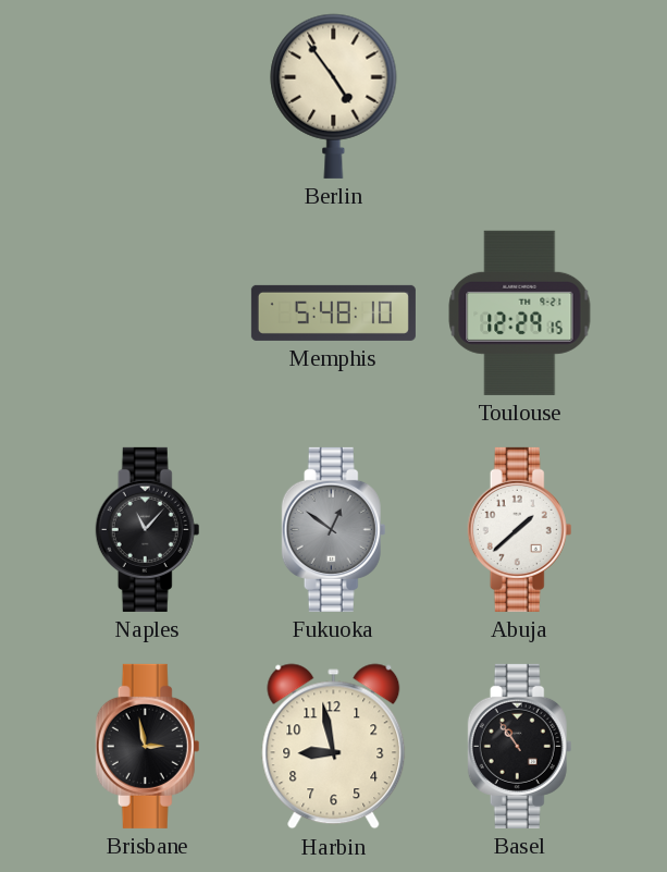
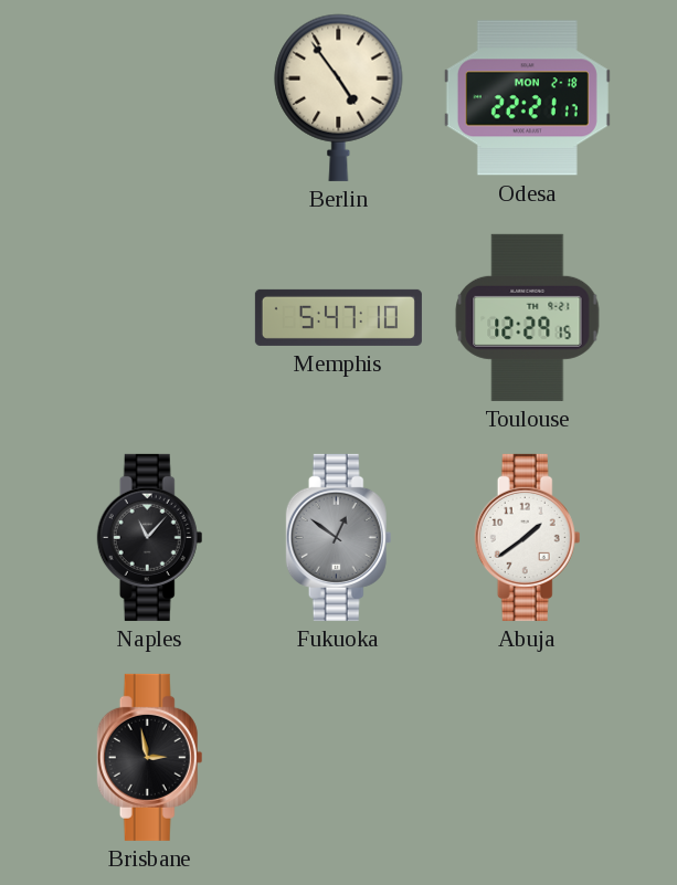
Odesa: none -> 22:21
Memphis: 5:48 -> 5:47
Abuja: 1:38 -> 1:39
Harbin: 8:58 -> none
Basel: 10:54 -> none
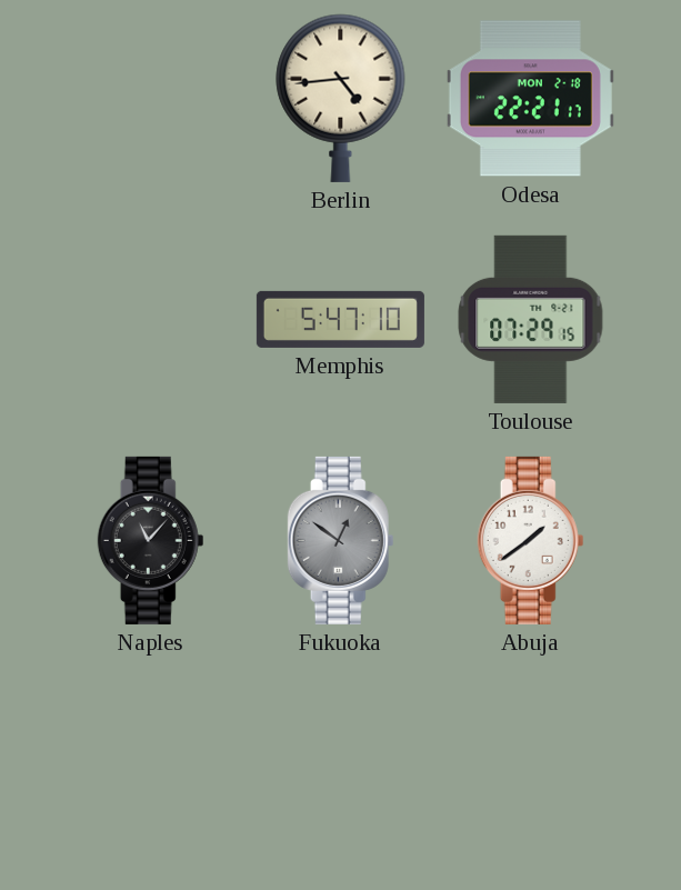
Berlin: 4:54 -> 4:44
Toulouse: 12:29 -> 07:29
Brisbane: 2:58 -> none
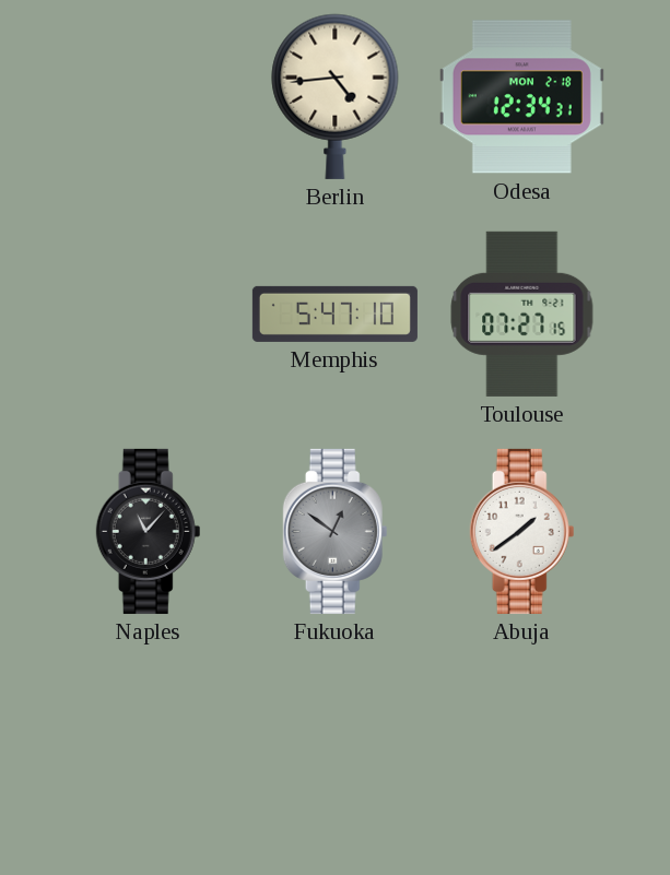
Odesa: 22:21 -> 12:34
Toulouse: 07:29 -> 07:27
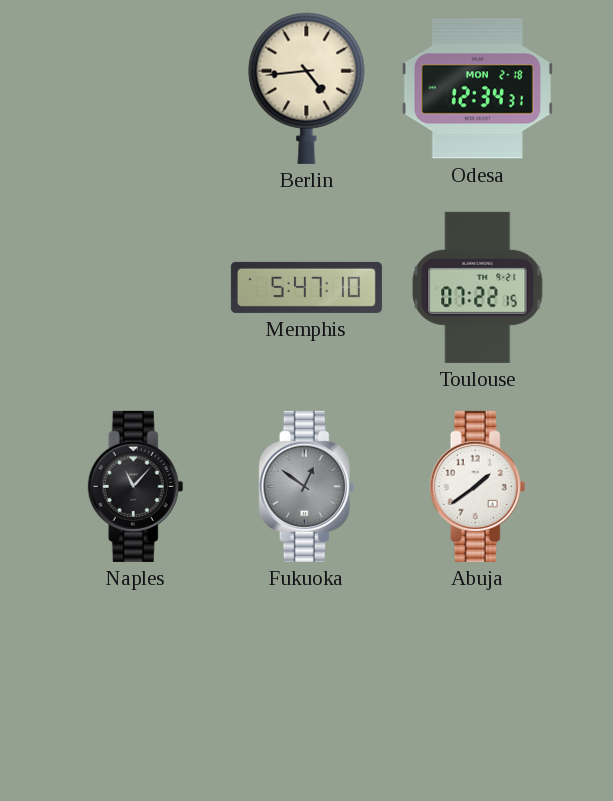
Toulouse: 07:27 -> 07:22
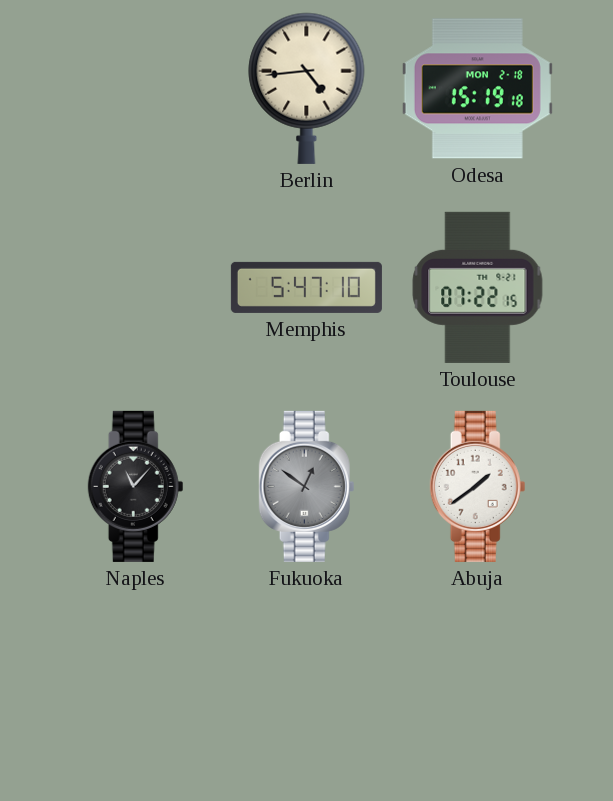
Odesa: 12:34 -> 15:19
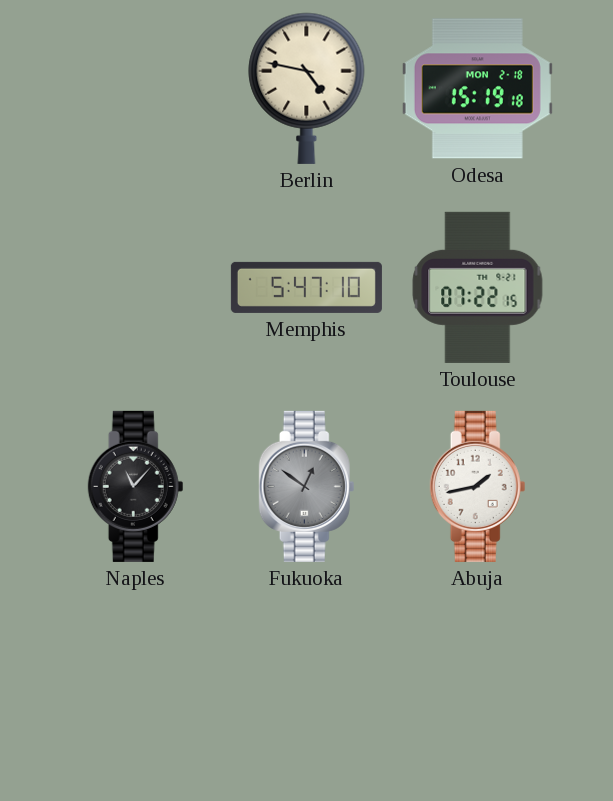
Berlin: 4:44 -> 4:47
Abuja: 1:39 -> 1:43
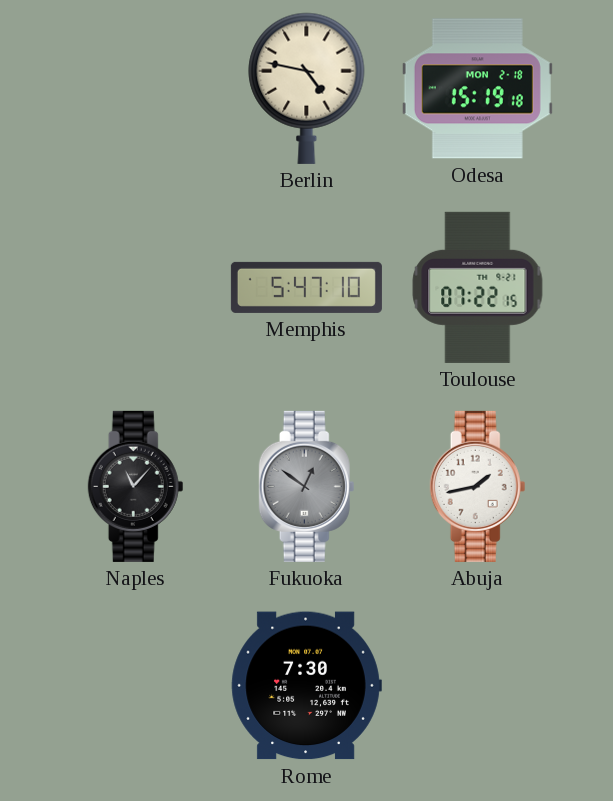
Rome: none -> 7:30
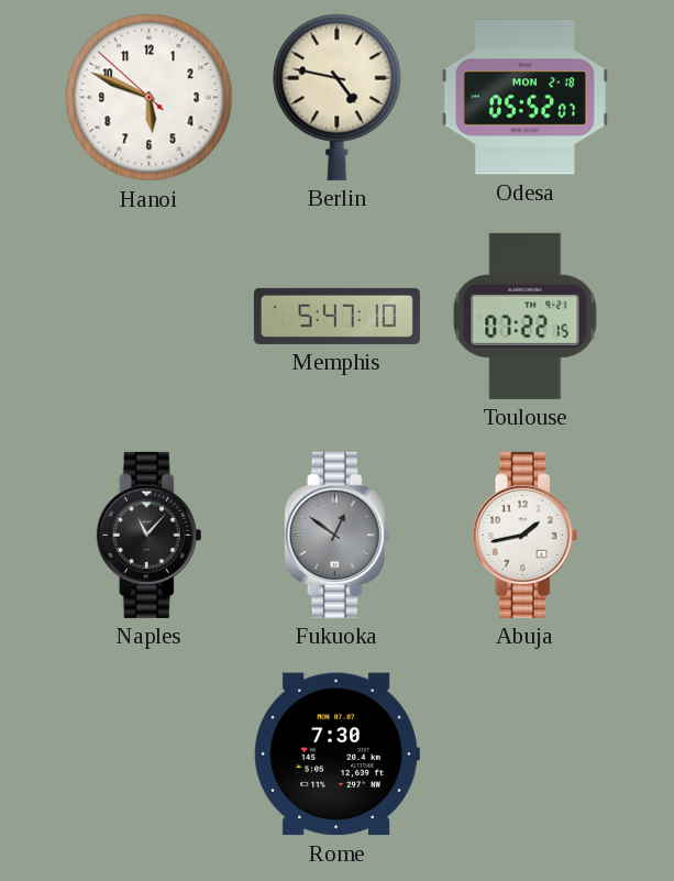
Hanoi: none -> 5:48
Odesa: 15:19 -> 05:52
